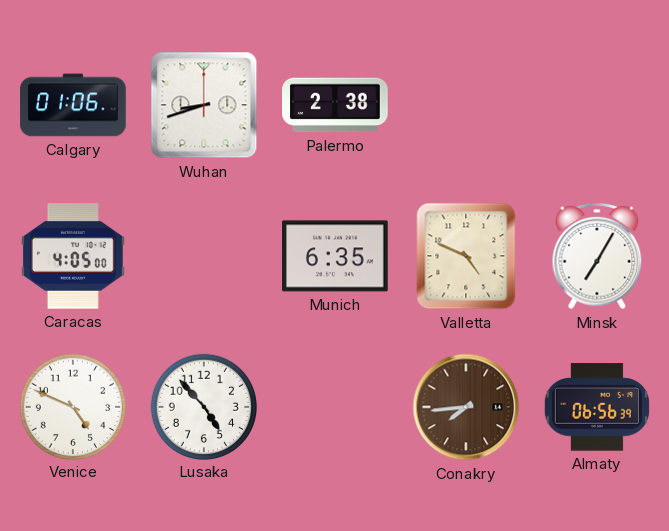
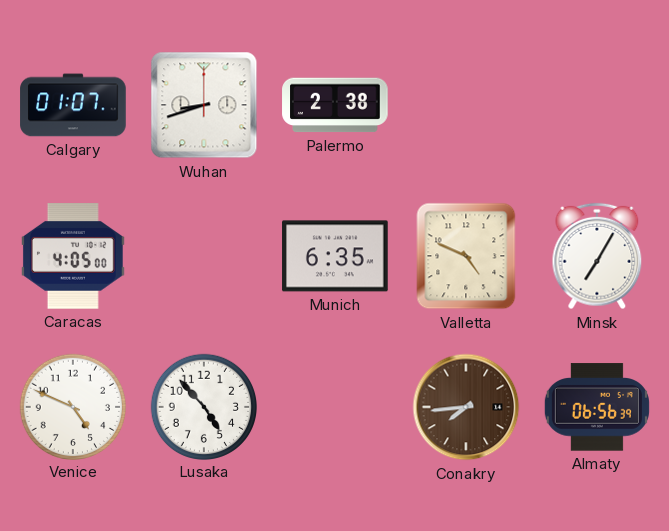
Calgary: 01:06 -> 01:07
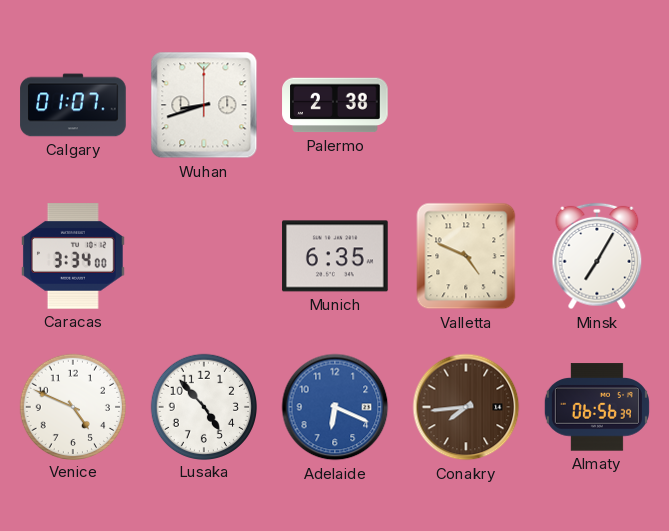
Caracas: 4:05 -> 3:34
Adelaide: none -> 6:19
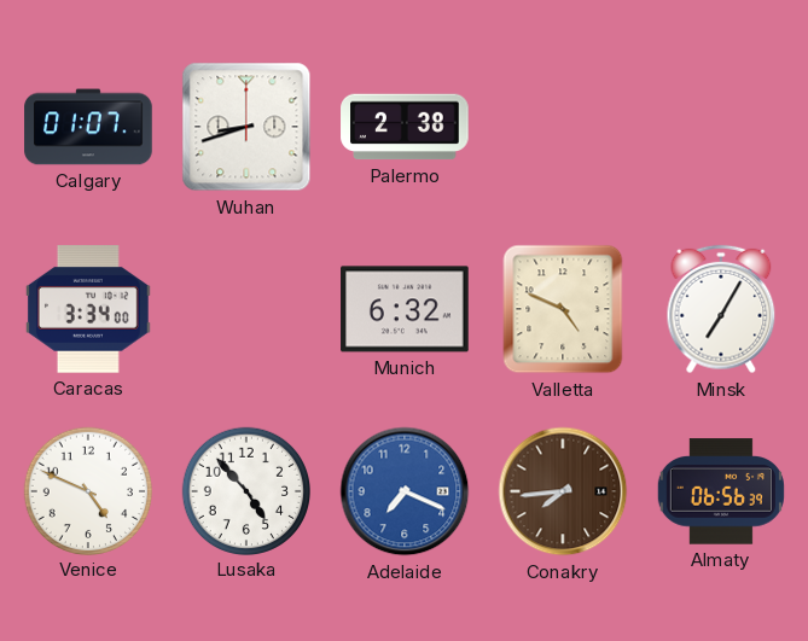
Munich: 6:35 -> 6:32
Adelaide: 6:19 -> 7:19
